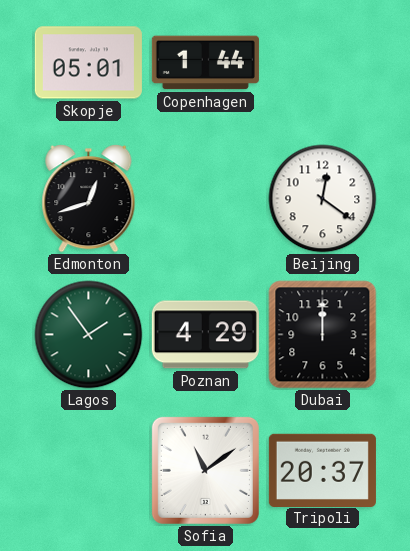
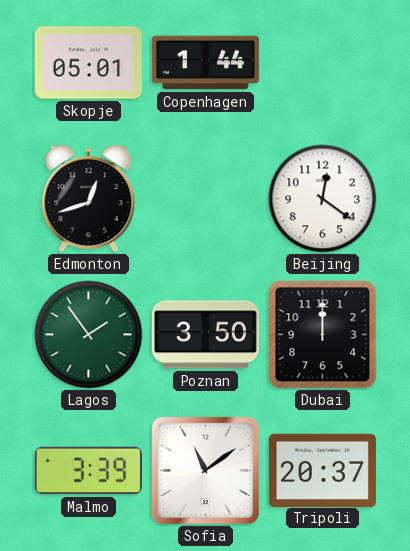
Poznan: 4:29 -> 3:50
Malmo: none -> 3:39
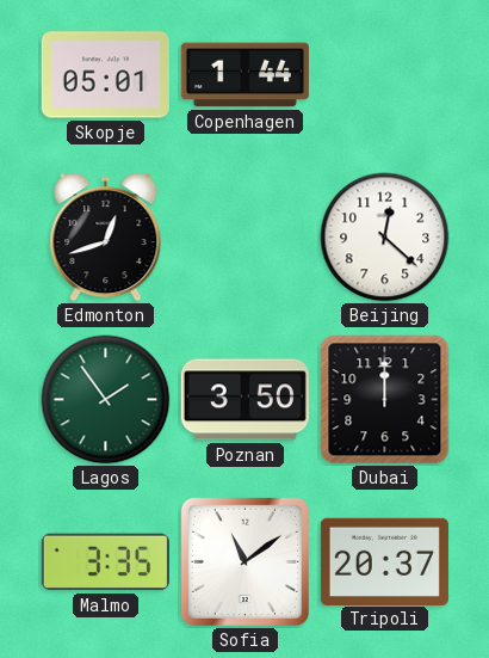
Beijing: 12:21 -> 12:22
Malmo: 3:39 -> 3:35
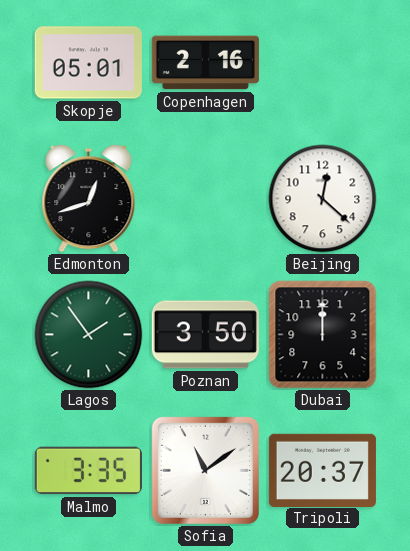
Copenhagen: 1:44 -> 2:16
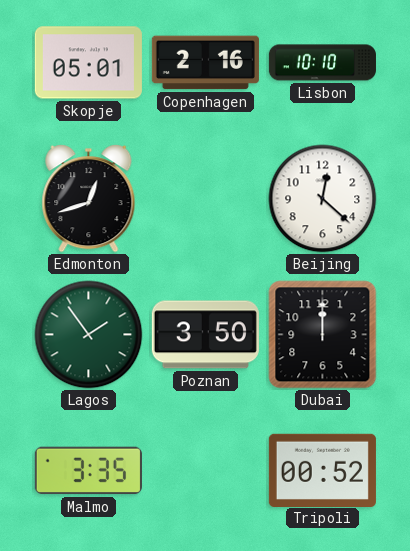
Lisbon: none -> 10:10
Sofia: 11:09 -> none
Tripoli: 20:37 -> 00:52
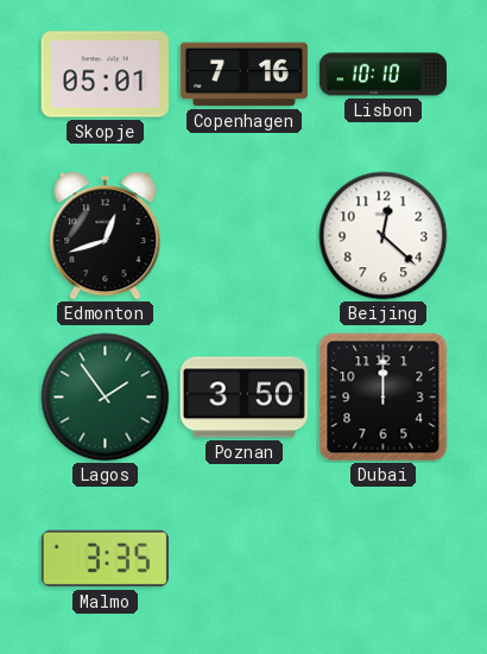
Copenhagen: 2:16 -> 7:16
Tripoli: 00:52 -> none
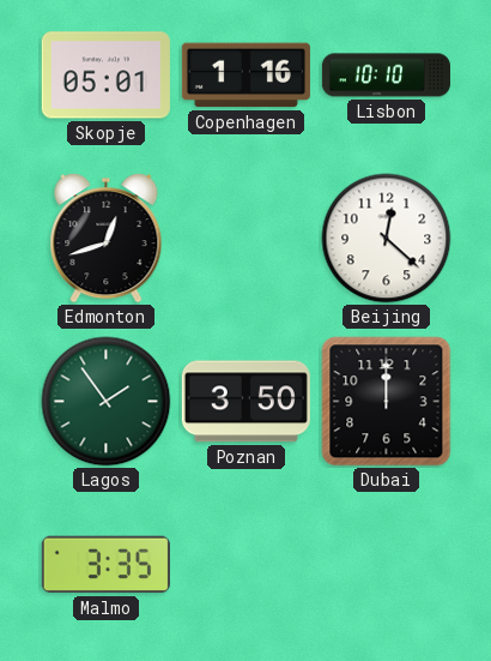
Copenhagen: 7:16 -> 1:16
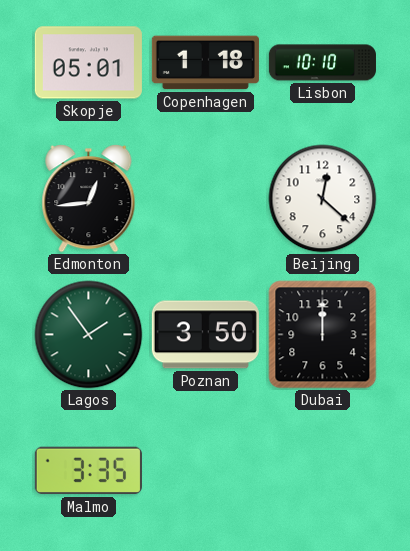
Copenhagen: 1:16 -> 1:18
Edmonton: 12:42 -> 12:44
